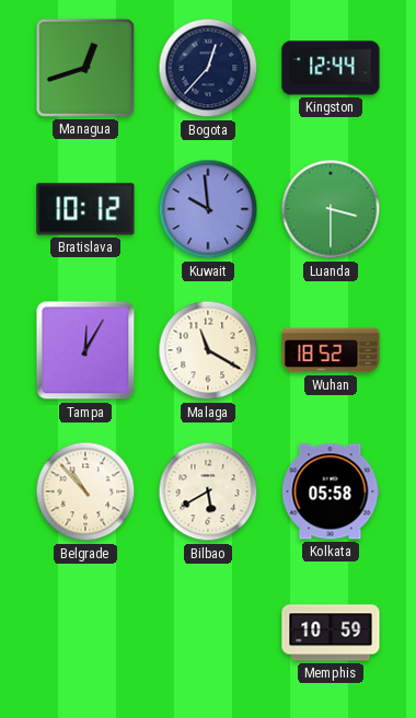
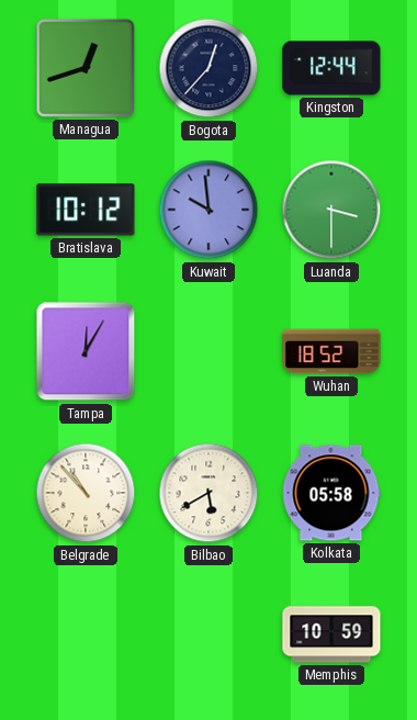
Malaga: 11:20 -> none
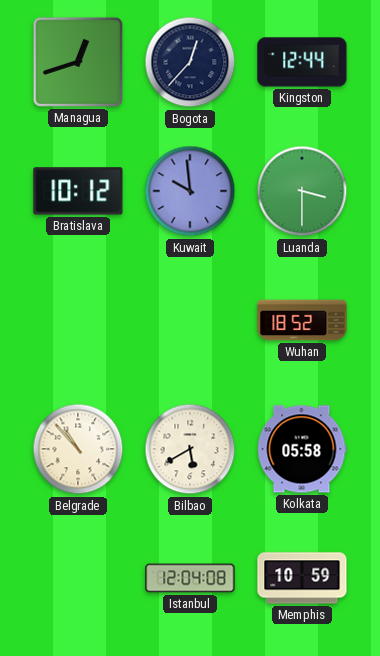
Tampa: 12:05 -> none
Istanbul: none -> 12:04
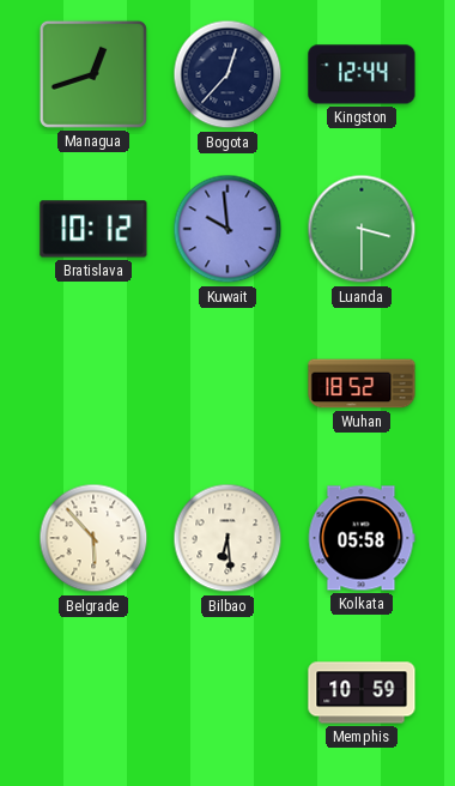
Belgrade: 10:53 -> 5:53
Bilbao: 5:40 -> 6:29
Istanbul: 12:04 -> none
